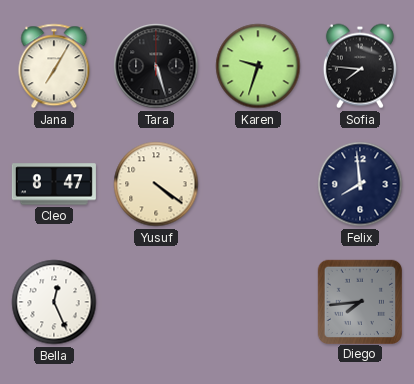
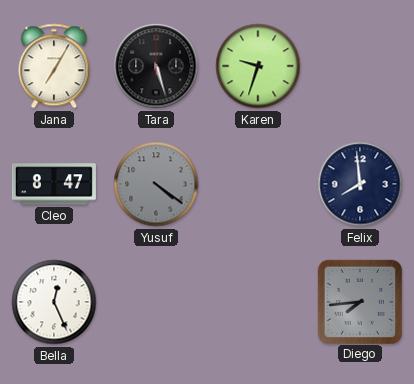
Sofia: 7:46 -> none
Yusuf dial: cream -> grey
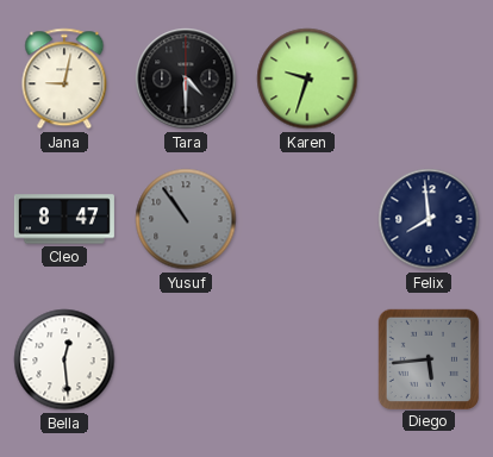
Jana: 7:05 -> 9:02
Tara: 5:27 -> 4:30
Yusuf: 4:21 -> 10:54
Bella: 12:26 -> 12:29
Diego: 7:44 -> 5:44
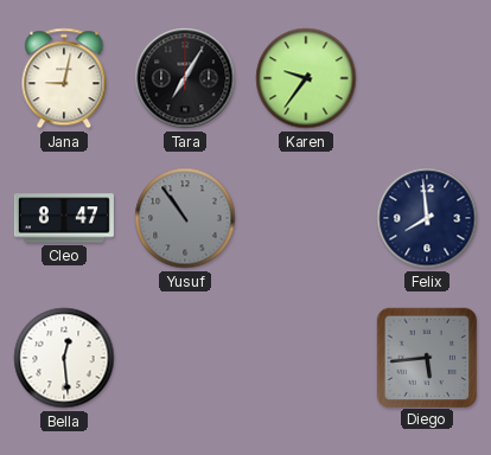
Tara: 4:30 -> 7:05
Karen: 9:33 -> 9:36
